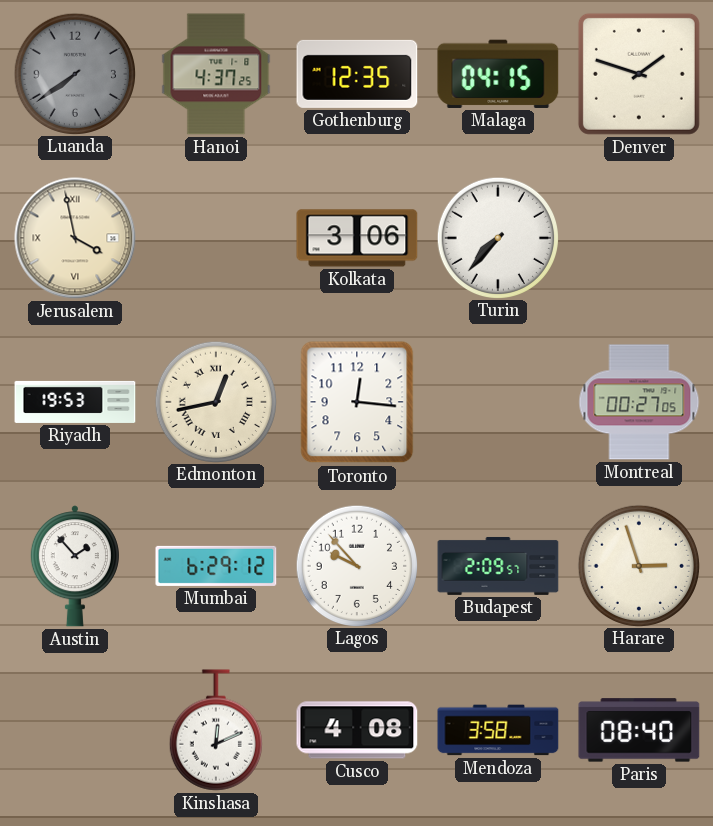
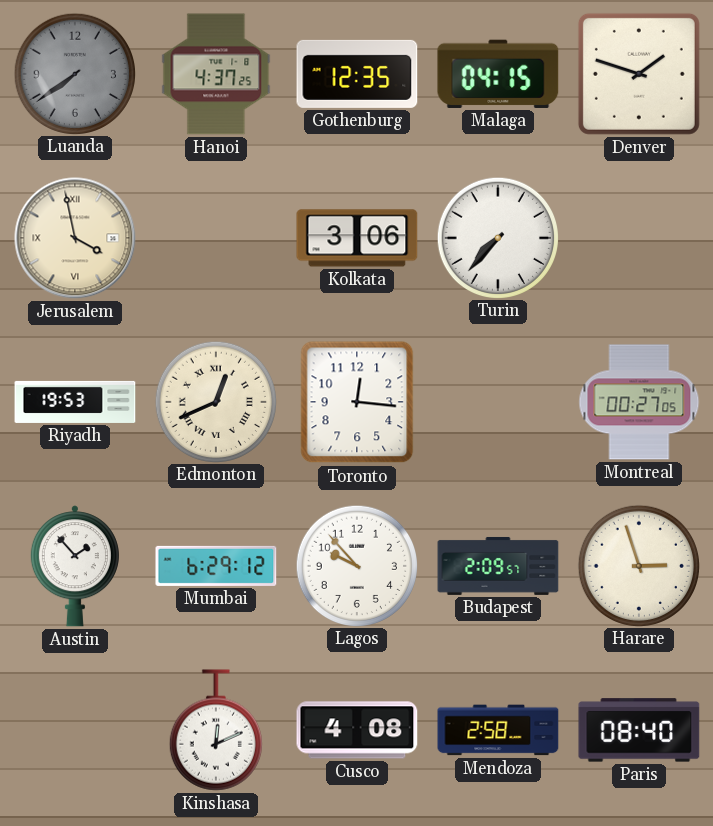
Edmonton: 12:43 -> 12:41
Mendoza: 3:58 -> 2:58
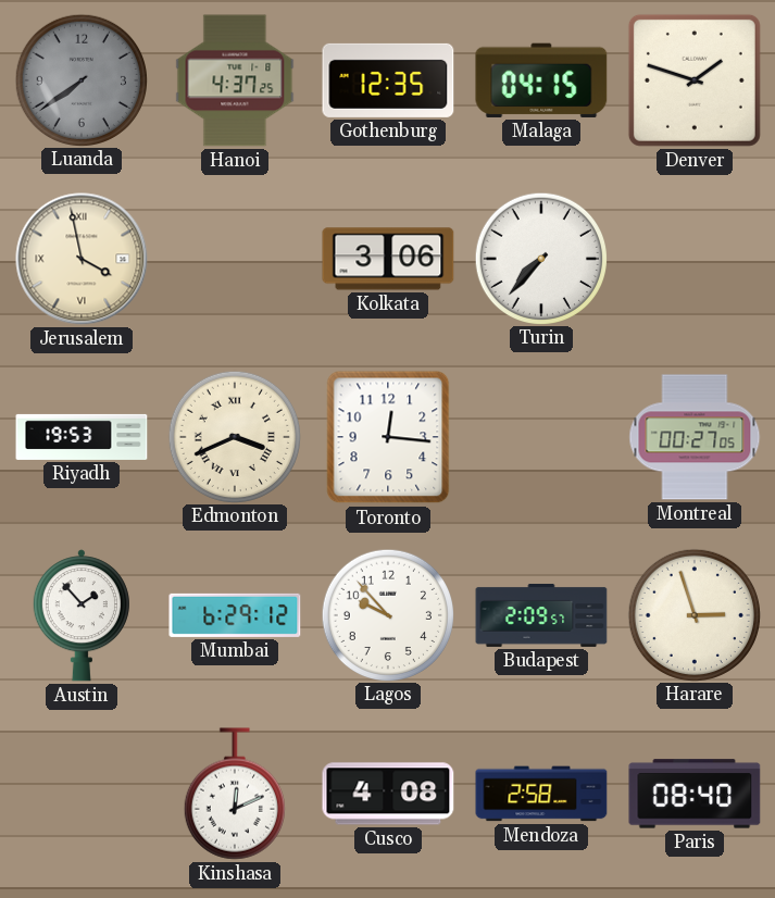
Edmonton: 12:41 -> 3:41
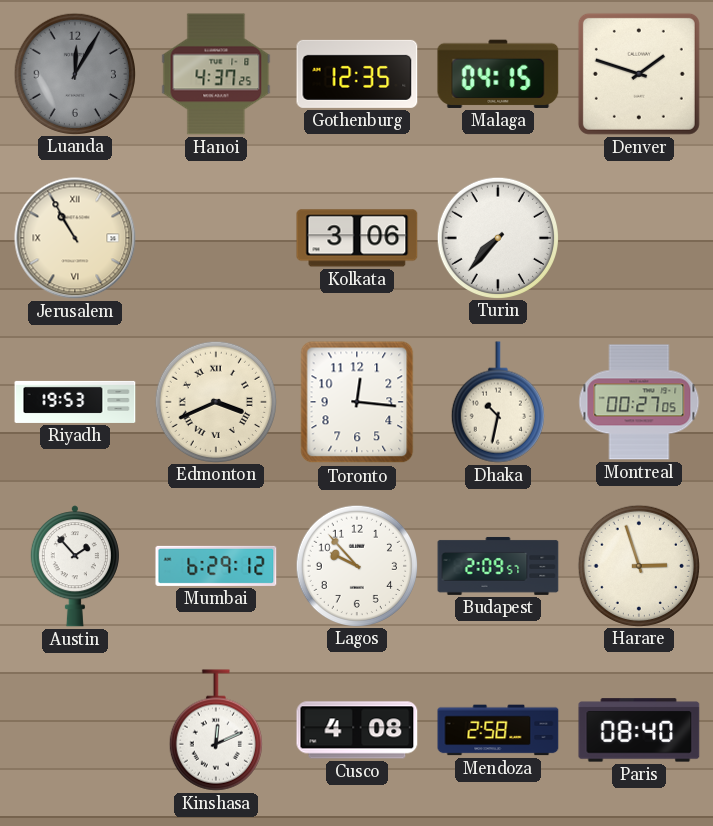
Luanda: 7:39 -> 12:05
Jerusalem: 3:58 -> 10:55
Dhaka: none -> 10:32
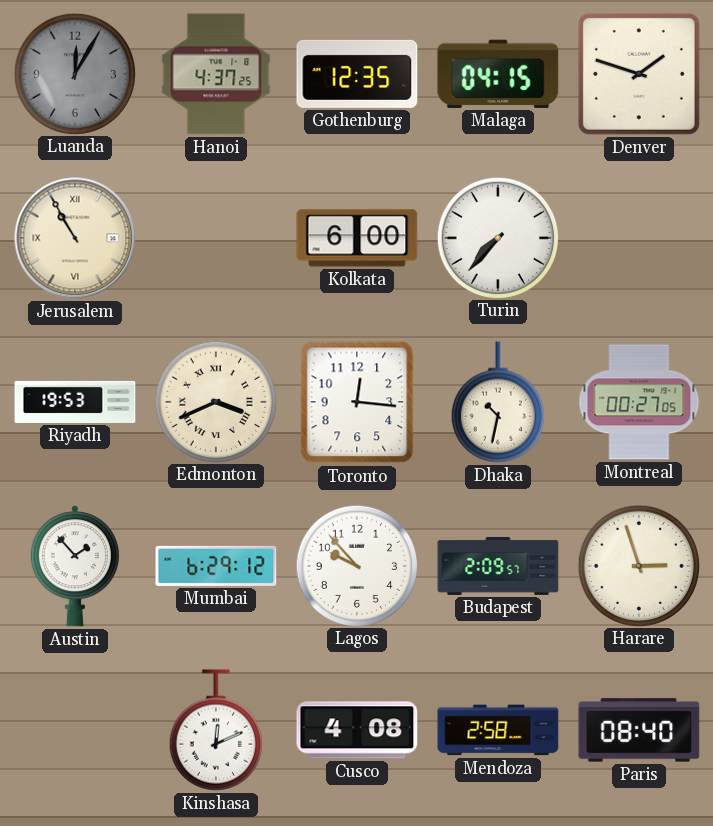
Kolkata: 3:06 -> 6:00
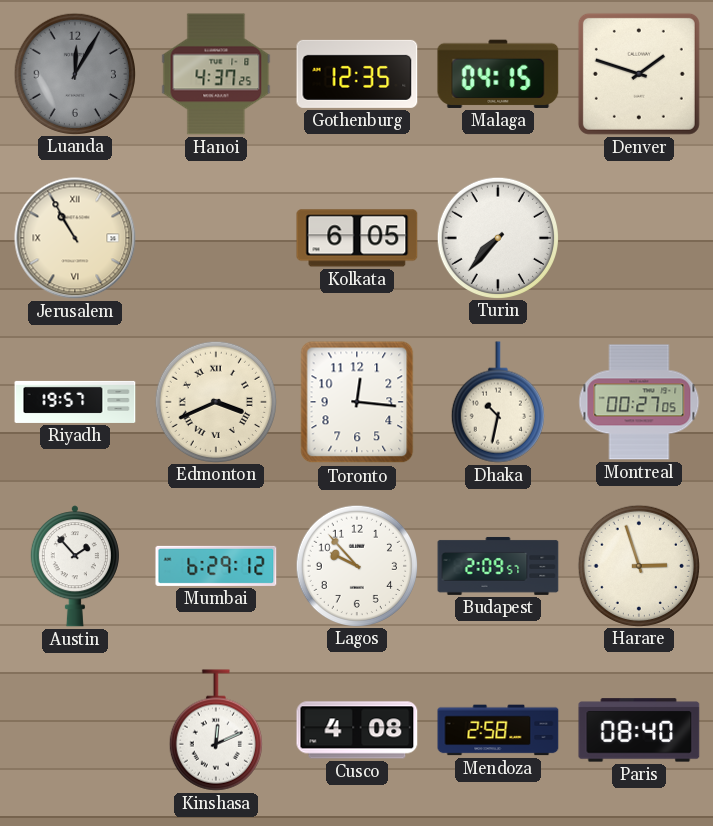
Kolkata: 6:00 -> 6:05
Riyadh: 19:53 -> 19:57
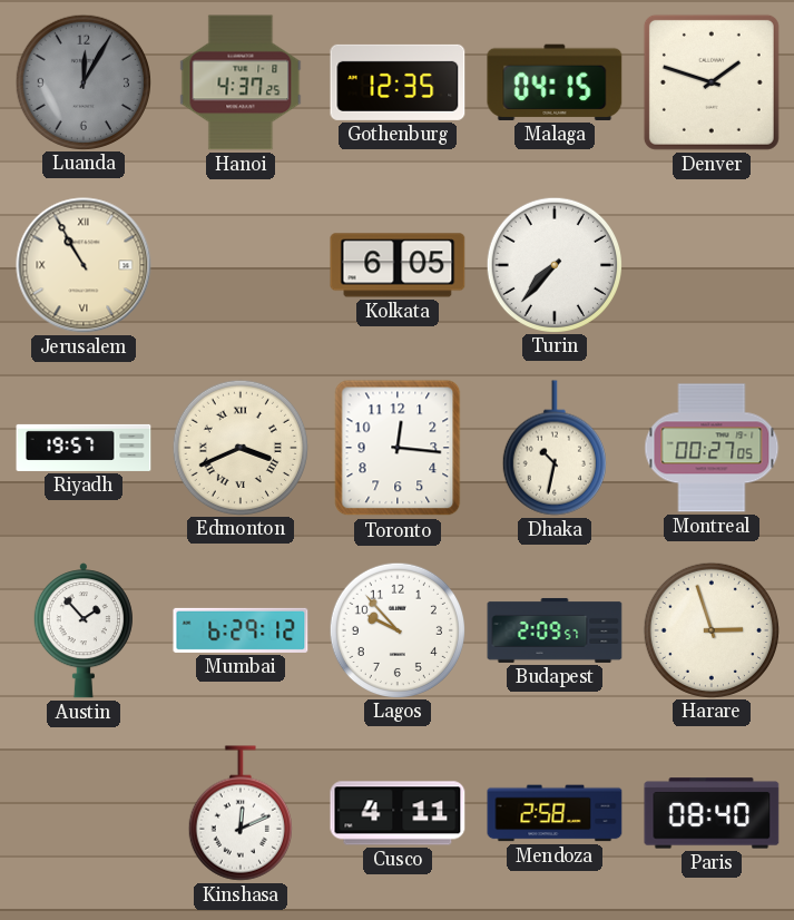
Cusco: 4:08 -> 4:11
